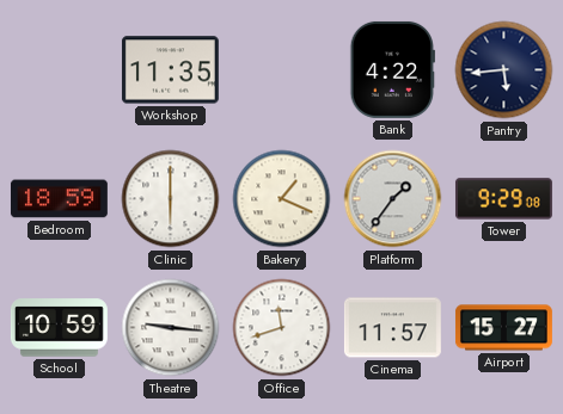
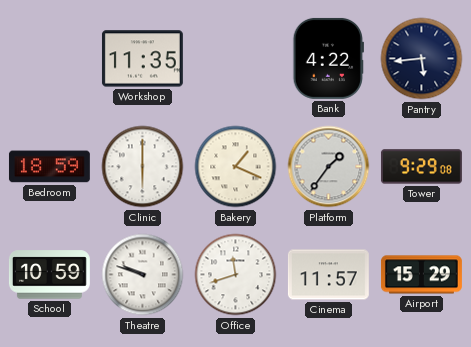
Theatre: 9:16 -> 9:48
Airport: 15:27 -> 15:29
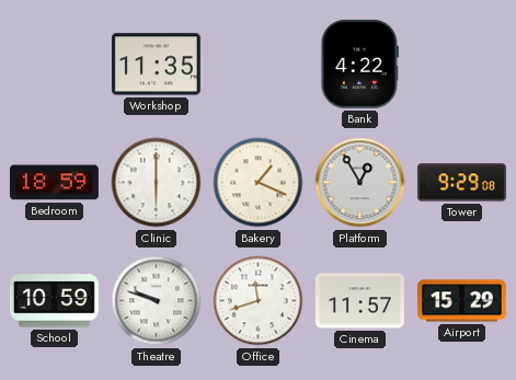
Pantry: 5:44 -> none
Platform: 1:36 -> 12:55
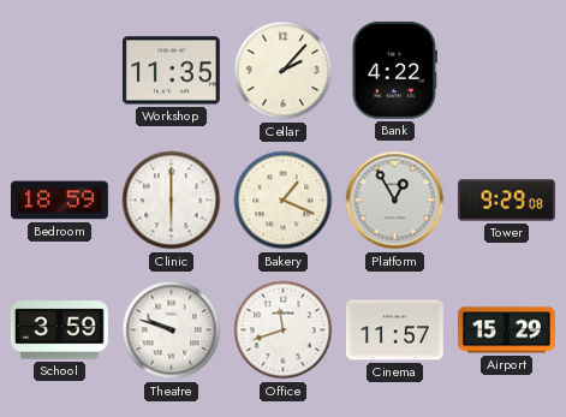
Cellar: none -> 2:07
School: 10:59 -> 3:59
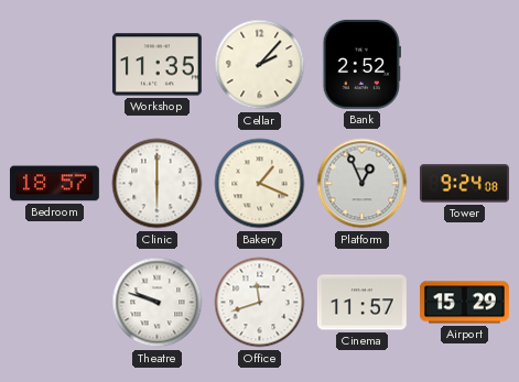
Bank: 4:22 -> 2:52
Bedroom: 18:59 -> 18:57
Platform: 12:55 -> 12:56
Tower: 9:29 -> 9:24
School: 3:59 -> none
